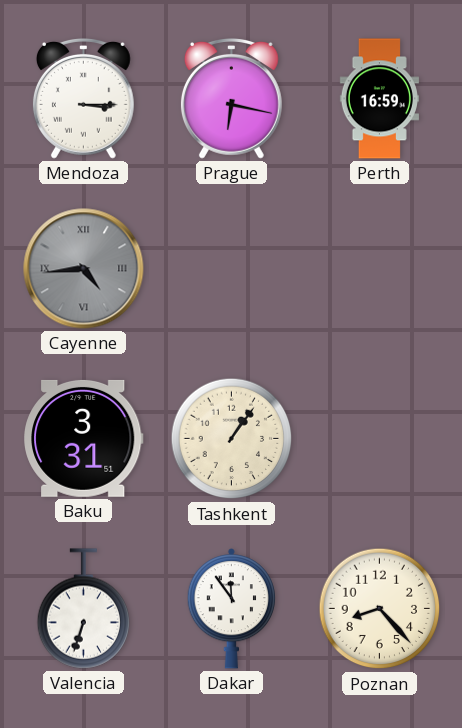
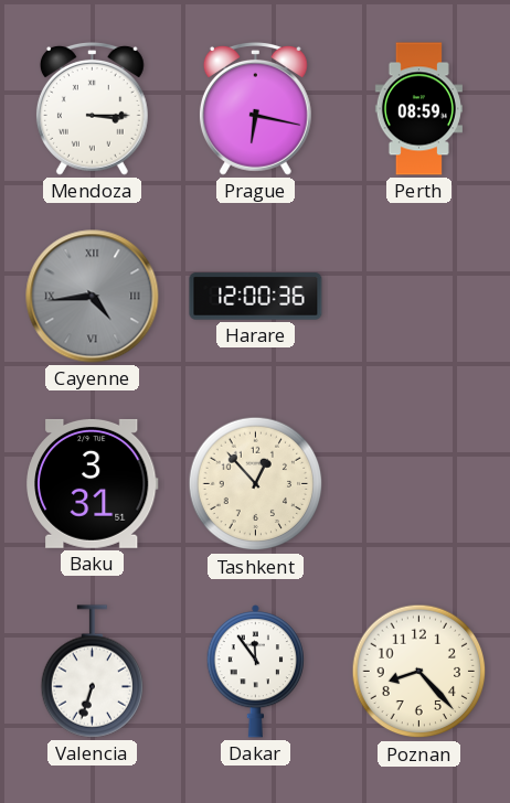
Perth: 16:59 -> 08:59
Harare: none -> 12:00
Tashkent: 1:06 -> 12:53
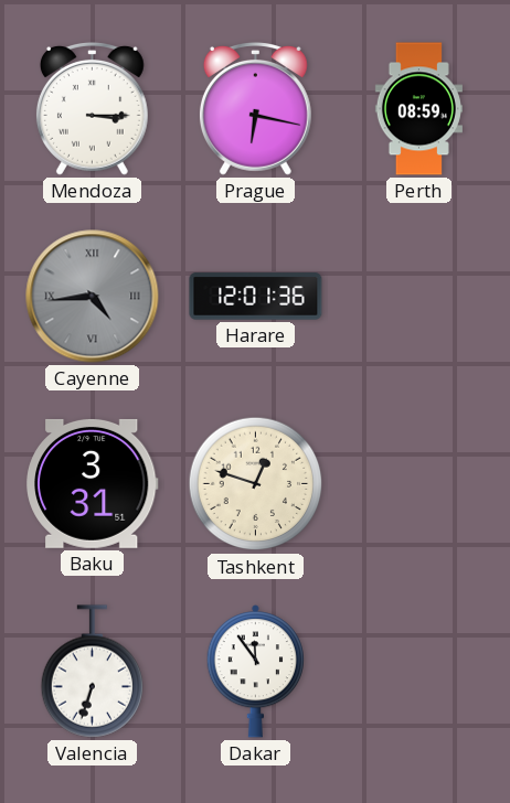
Harare: 12:00 -> 12:01
Tashkent: 12:53 -> 12:48
Poznan: 8:23 -> none
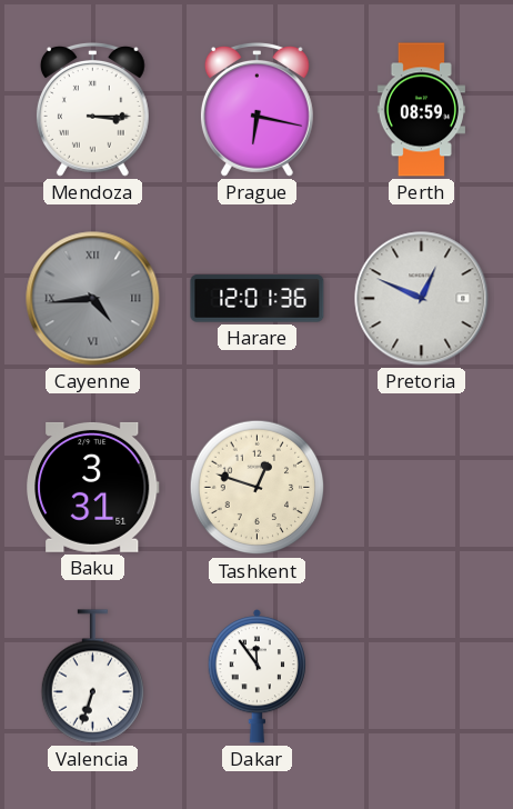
Pretoria: none -> 12:49
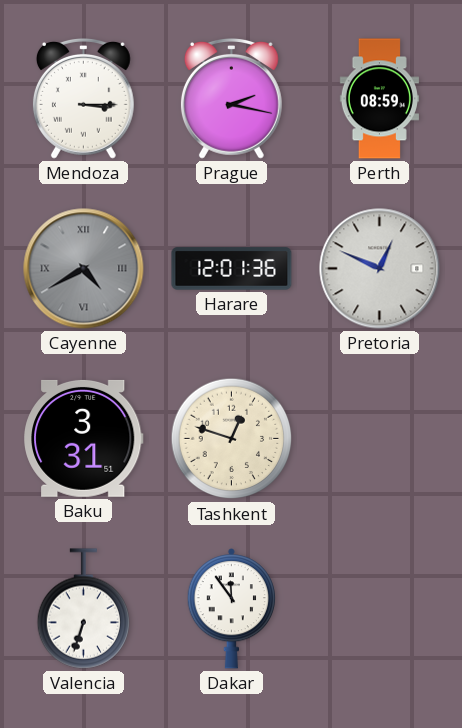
Prague: 6:17 -> 2:17
Cayenne: 4:44 -> 4:40
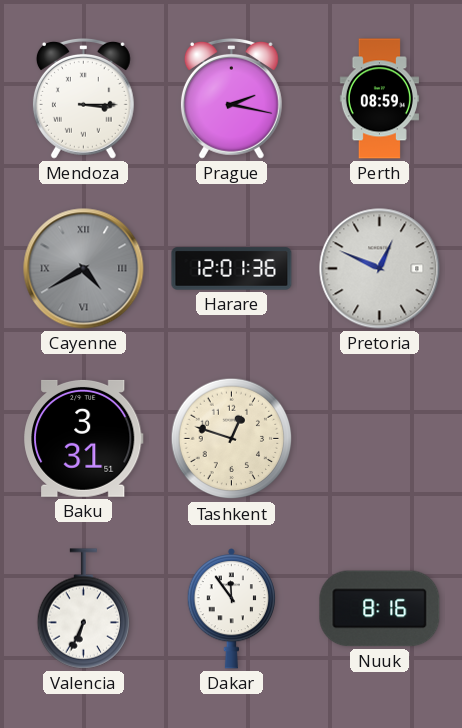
Valencia: 6:33 -> 6:34
Nuuk: none -> 8:16
